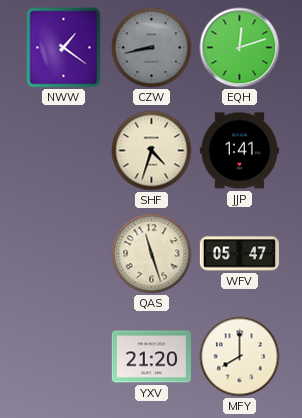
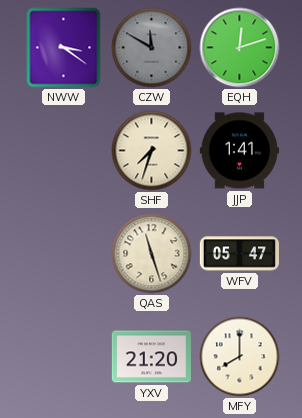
NWW: 1:21 -> 3:21
CZW: 8:43 -> 11:50
SHF: 4:33 -> 7:33
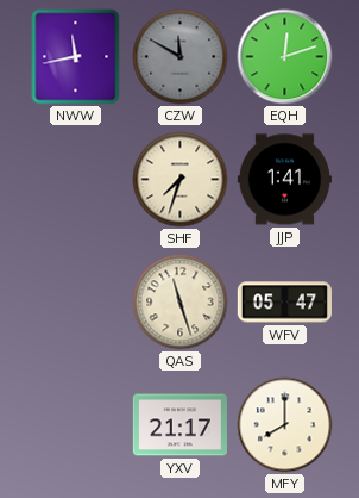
NWW: 3:21 -> 11:43
YXV: 21:20 -> 21:17
